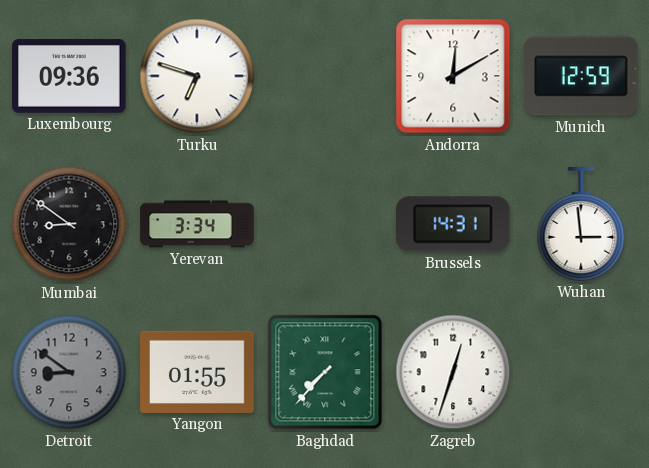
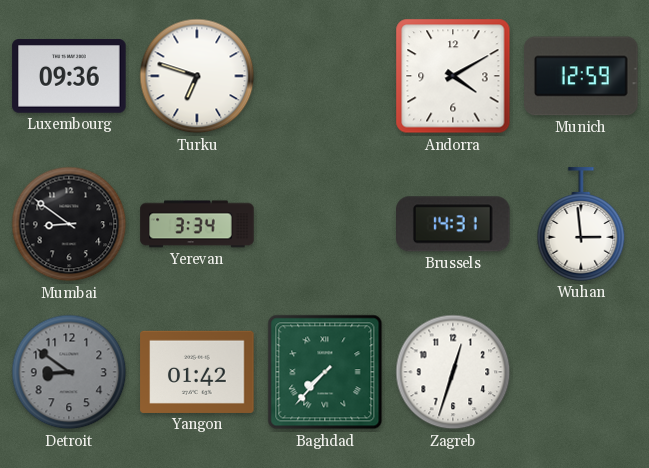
Andorra: 12:10 -> 4:10
Yangon: 01:55 -> 01:42
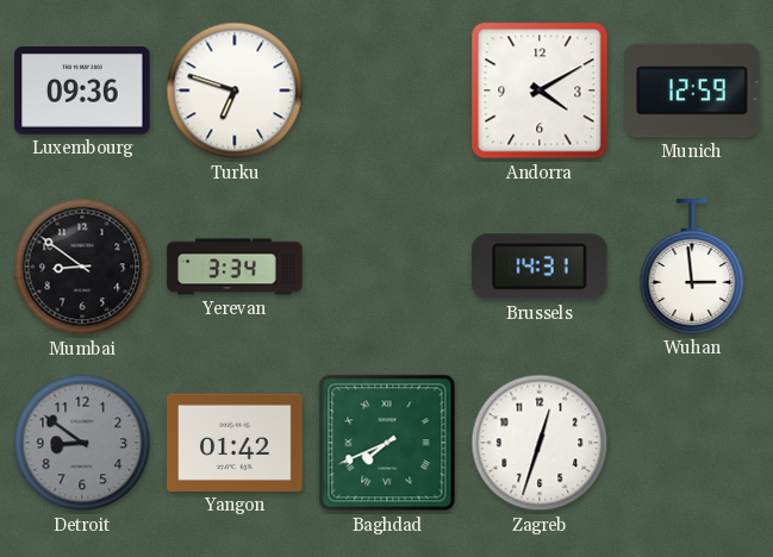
Baghdad: 7:37 -> 7:41
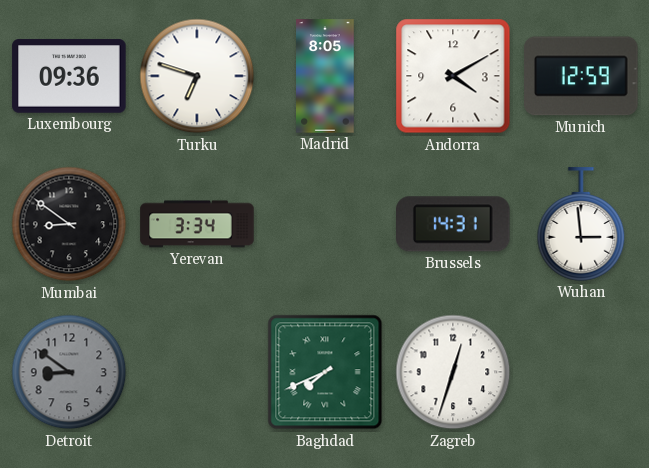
Madrid: none -> 8:05
Yangon: 01:42 -> none
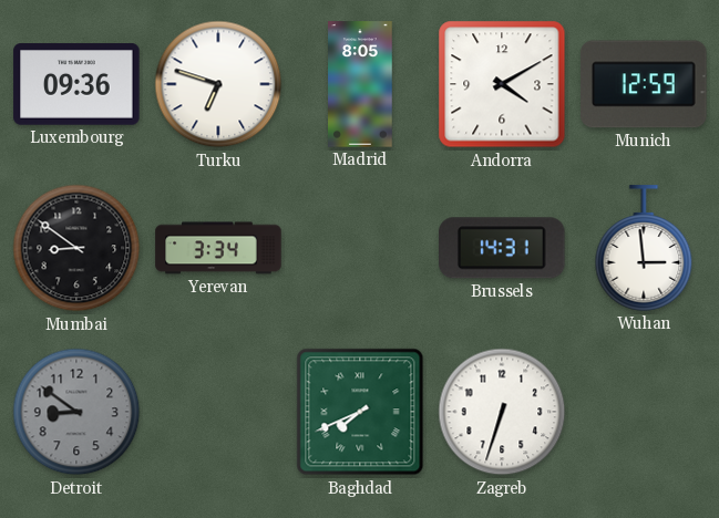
Zagreb: 12:33 -> 6:33
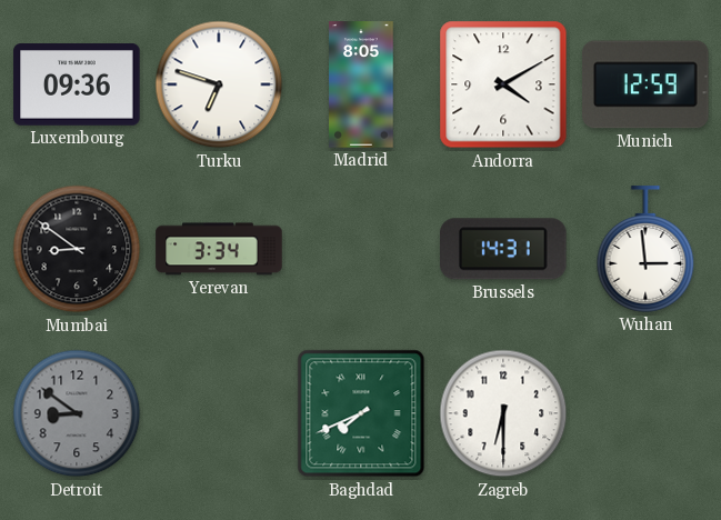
Zagreb: 6:33 -> 6:30
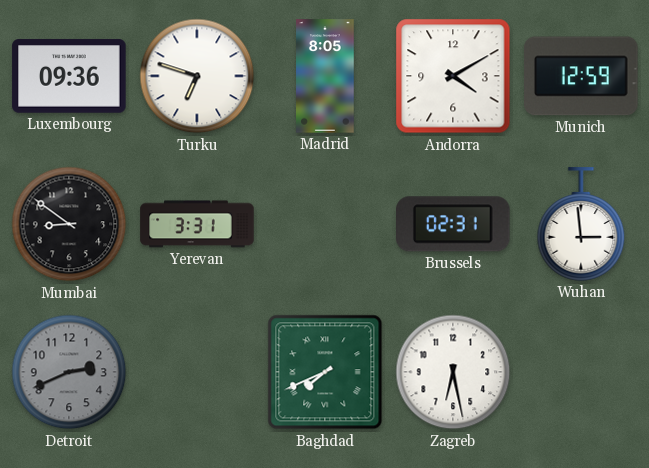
Yerevan: 3:34 -> 3:31
Brussels: 14:31 -> 02:31
Detroit: 8:51 -> 2:41
Zagreb: 6:30 -> 6:28
